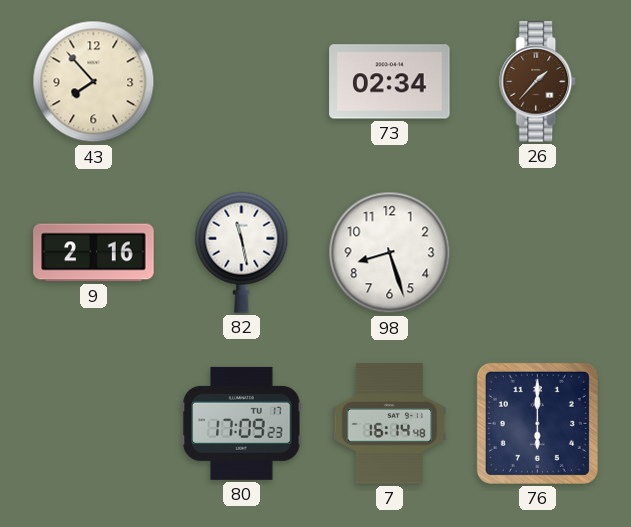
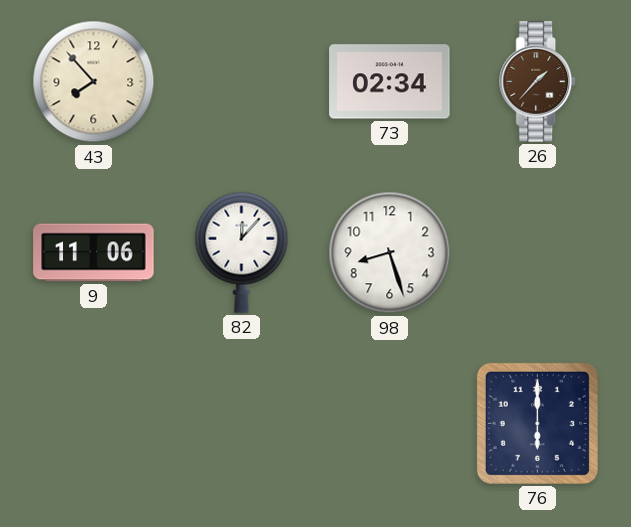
9: 2:16 -> 11:06
82: 11:28 -> 12:07
80: 17:09 -> none
7: 16:14 -> none
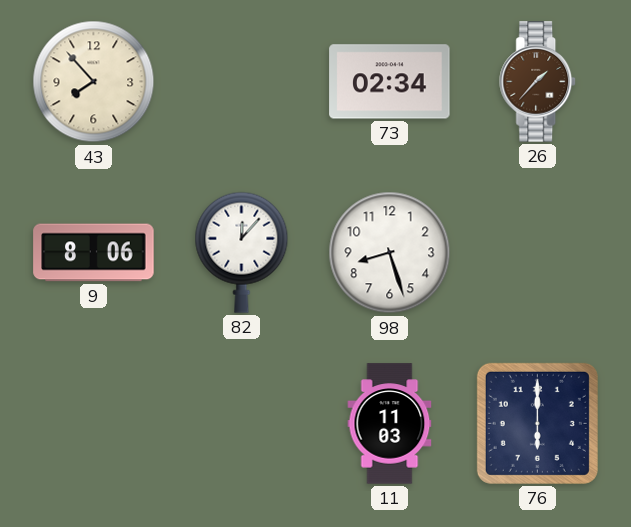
9: 11:06 -> 8:06
11: none -> 11:03
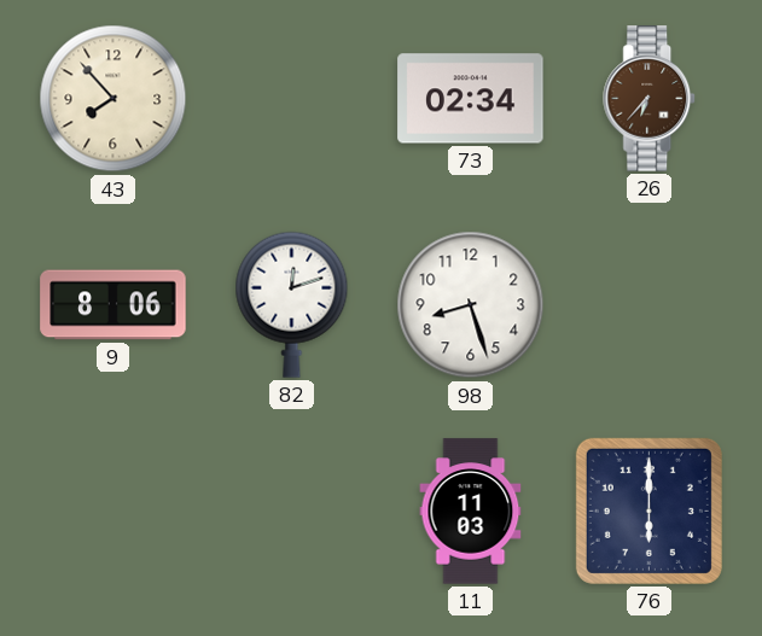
26: 1:37 -> 6:37
82: 12:07 -> 12:12
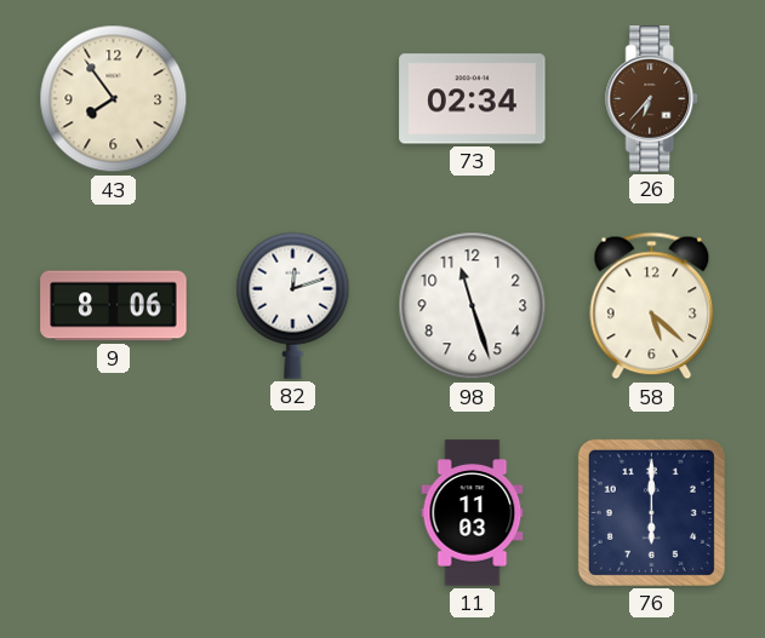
43: 7:53 -> 7:54
98: 8:27 -> 11:27
58: none -> 5:22
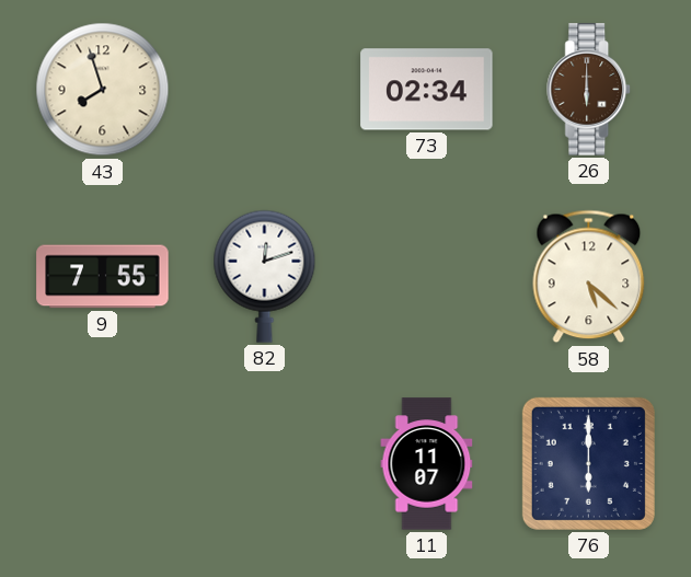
43: 7:54 -> 7:57
26: 6:37 -> 6:00
9: 8:06 -> 7:55
98: 11:27 -> none
11: 11:03 -> 11:07
